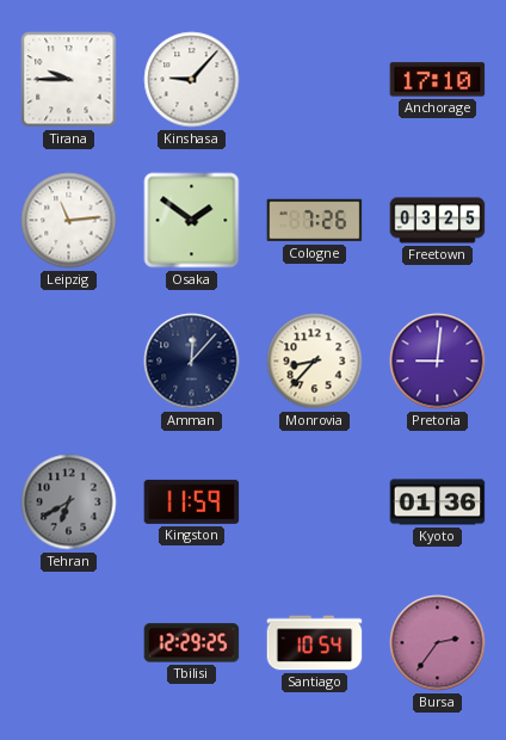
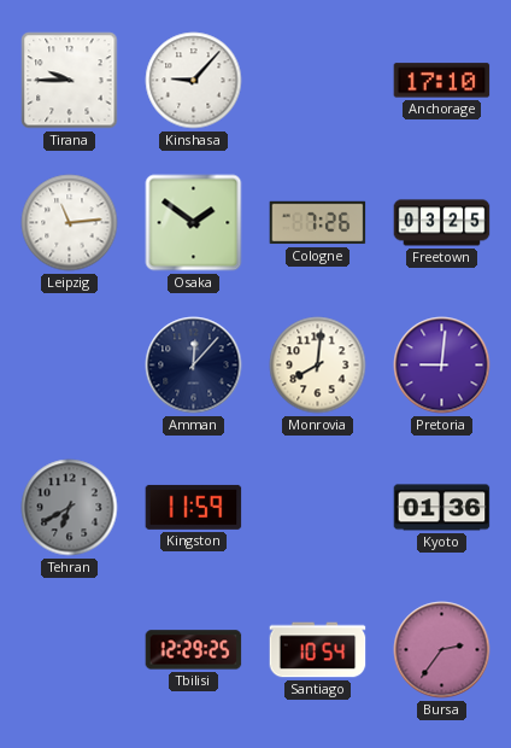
Monrovia: 8:37 -> 8:01
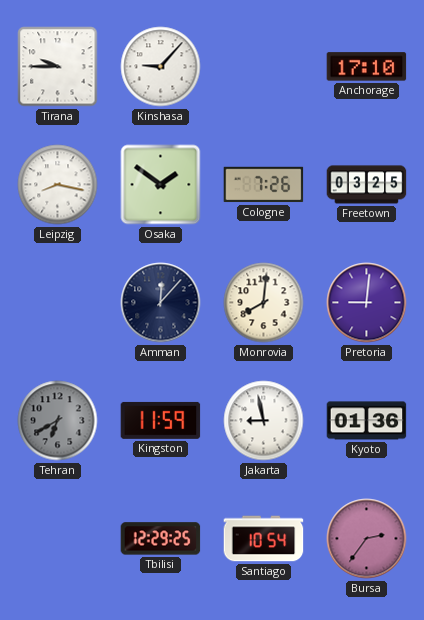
Leipzig: 11:14 -> 8:17
Jakarta: none -> 8:58
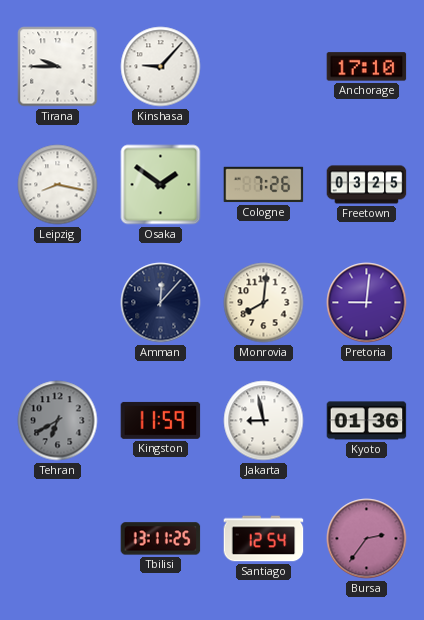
Tbilisi: 12:29 -> 13:11
Santiago: 10:54 -> 12:54
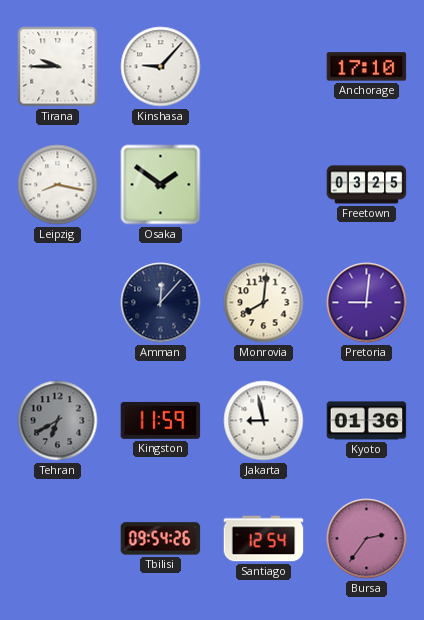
Cologne: 7:26 -> none
Tbilisi: 13:11 -> 09:54
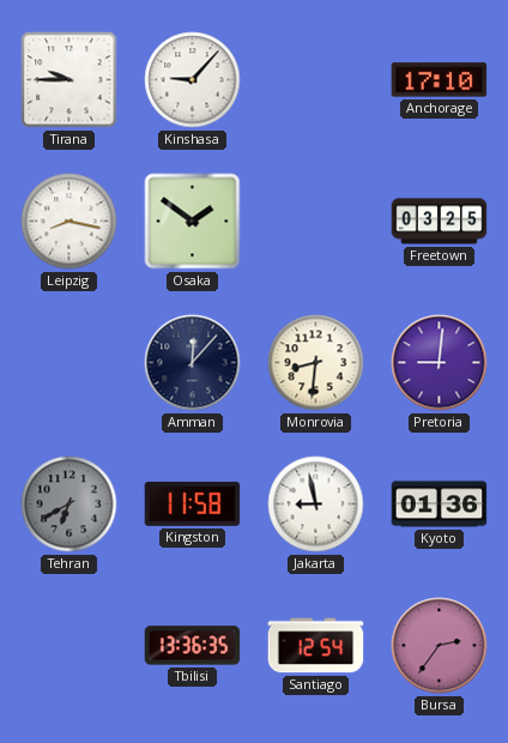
Monrovia: 8:01 -> 8:31
Kingston: 11:59 -> 11:58
Tbilisi: 09:54 -> 13:36
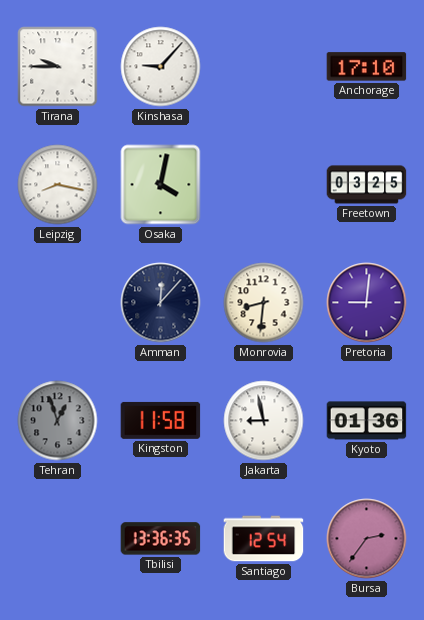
Osaka: 1:51 -> 4:02
Tehran: 6:40 -> 12:57
